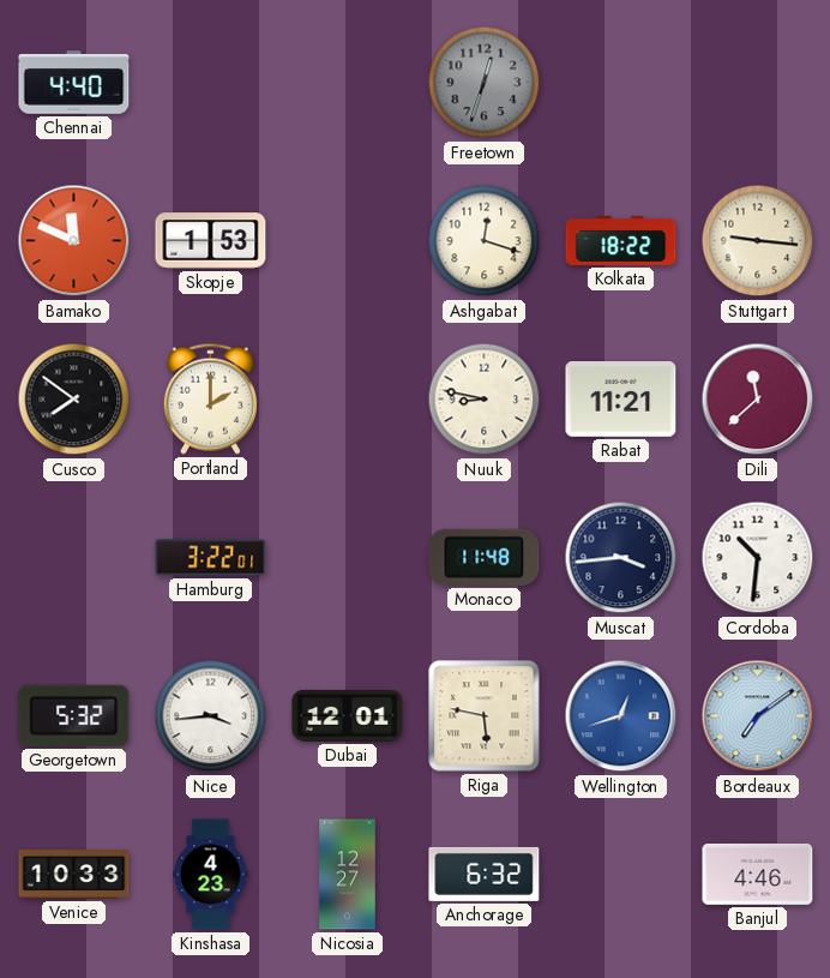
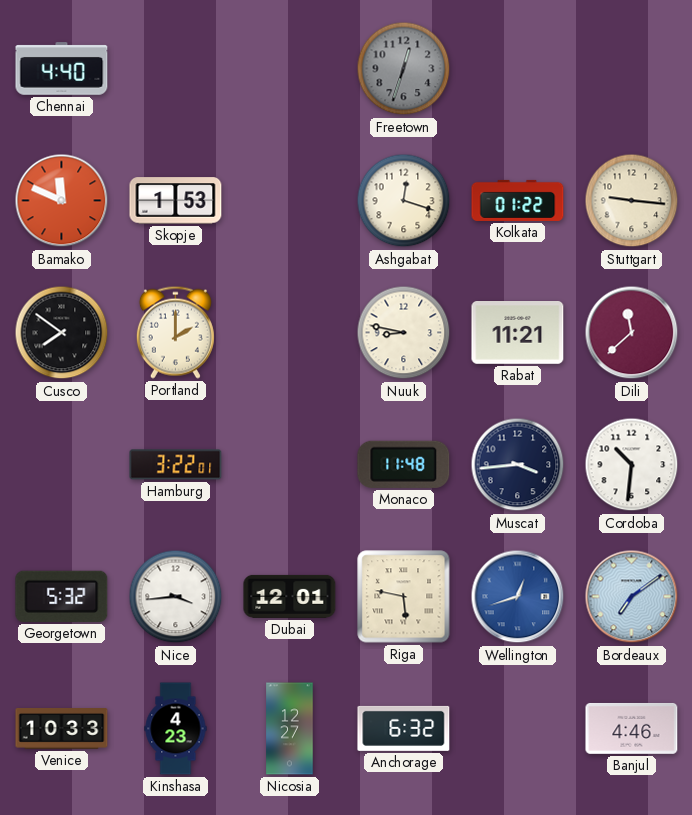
Kolkata: 18:22 -> 01:22
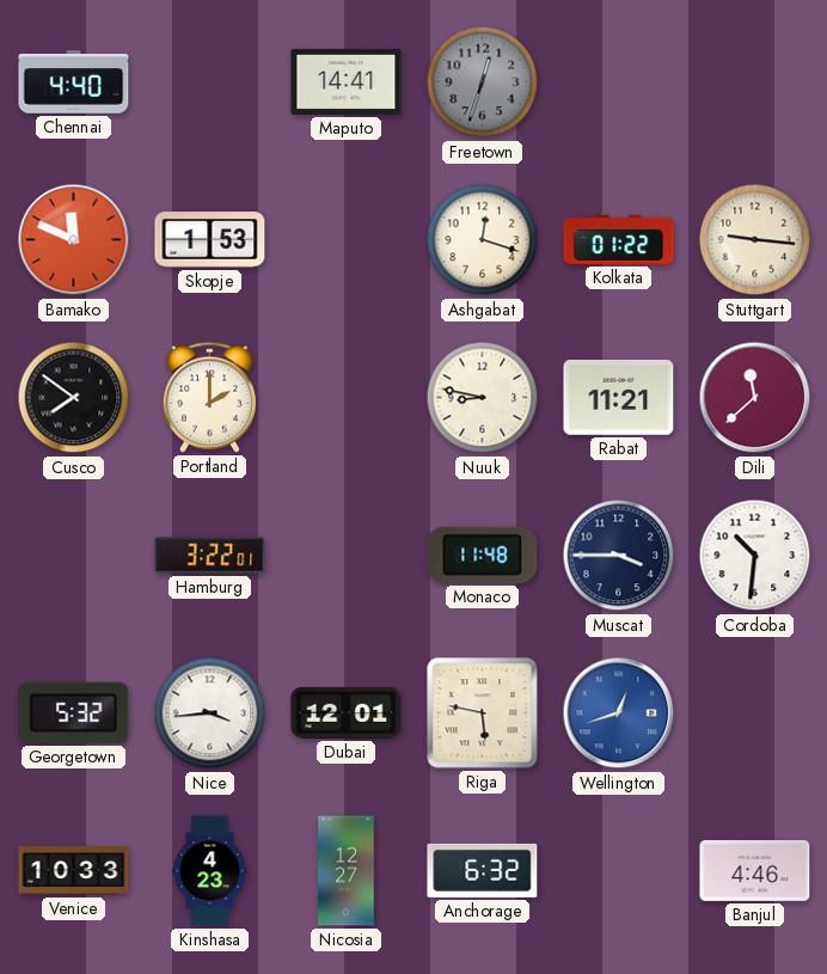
Maputo: none -> 14:41
Muscat: 3:44 -> 3:45
Bordeaux: 7:09 -> none
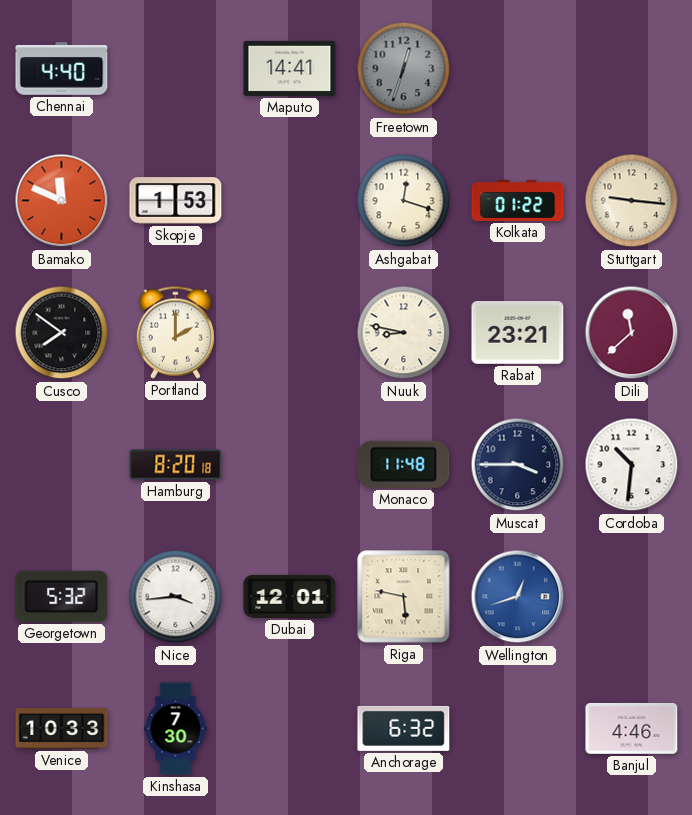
Rabat: 11:21 -> 23:21
Hamburg: 3:22 -> 8:20
Kinshasa: 4:23 -> 7:30
Nicosia: 12:27 -> none
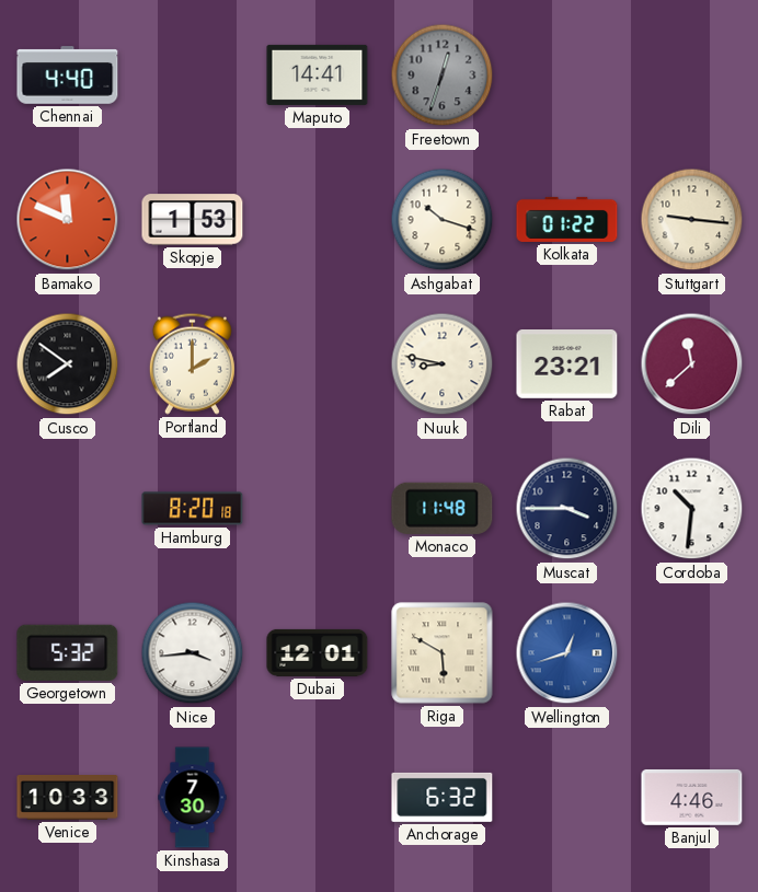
Ashgabat: 12:18 -> 10:18
Riga: 5:47 -> 5:50
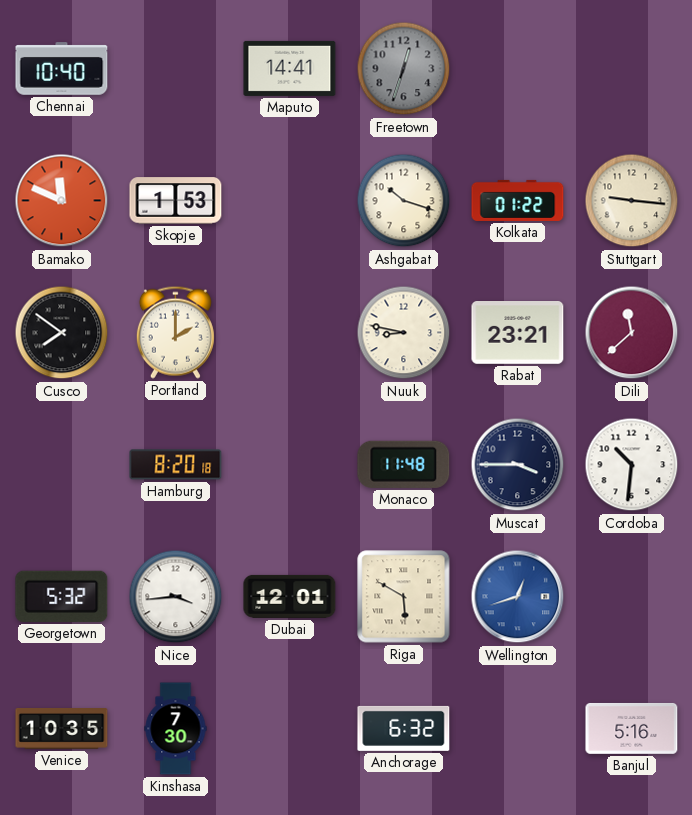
Chennai: 4:40 -> 10:40
Venice: 10:33 -> 10:35
Banjul: 4:46 -> 5:16
